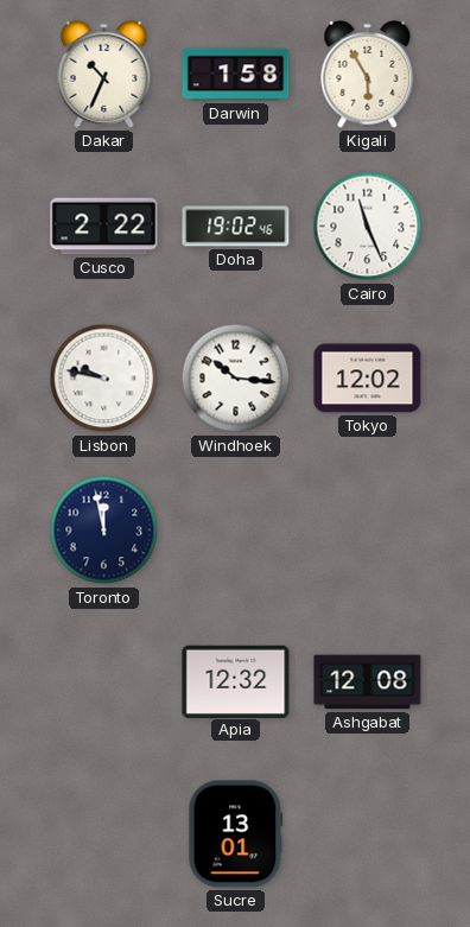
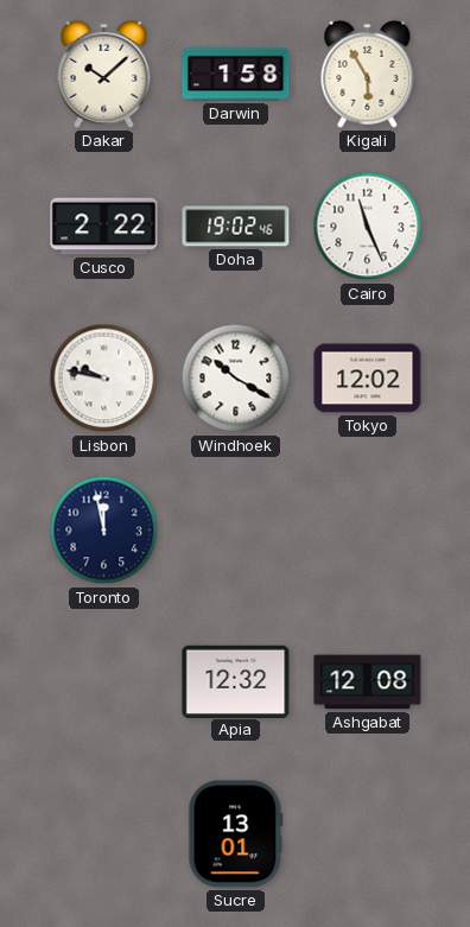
Dakar: 10:34 -> 10:08
Windhoek: 10:16 -> 10:20
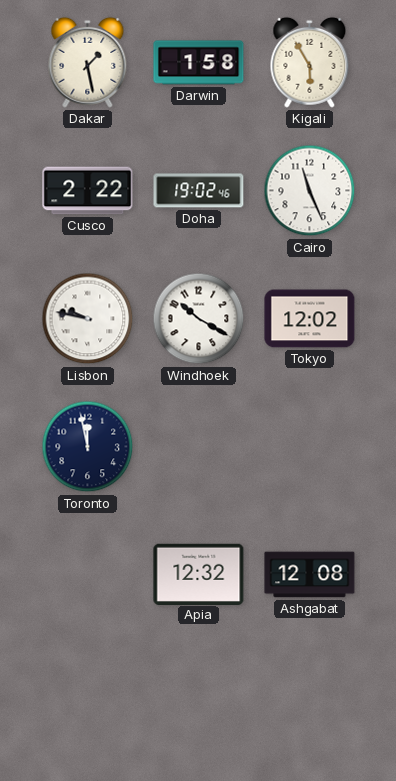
Dakar: 10:08 -> 1:28
Sucre: 13:01 -> none
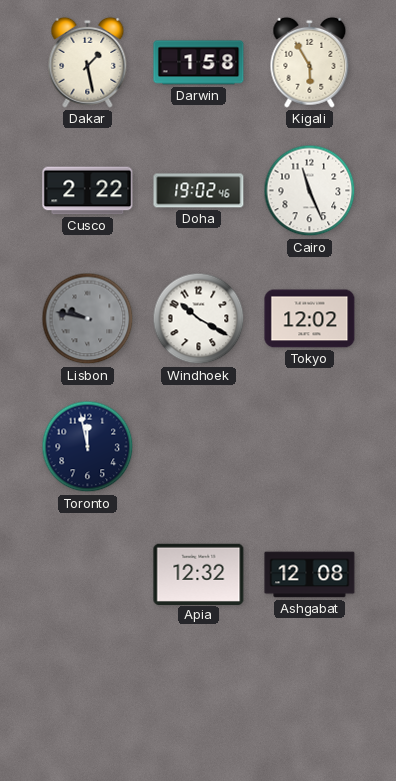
Lisbon dial: white -> grey
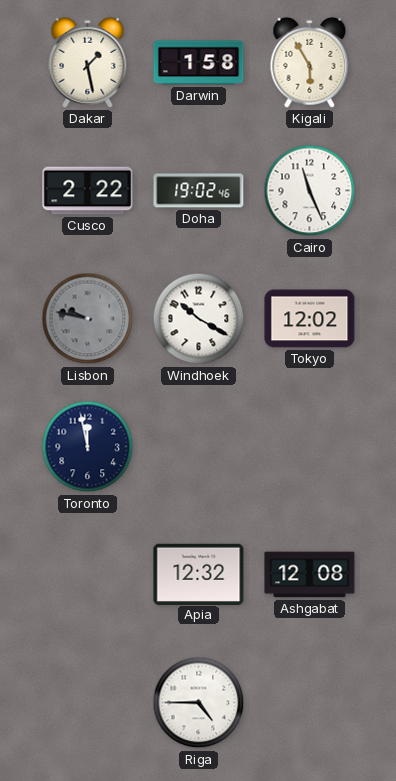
Riga: none -> 4:45
